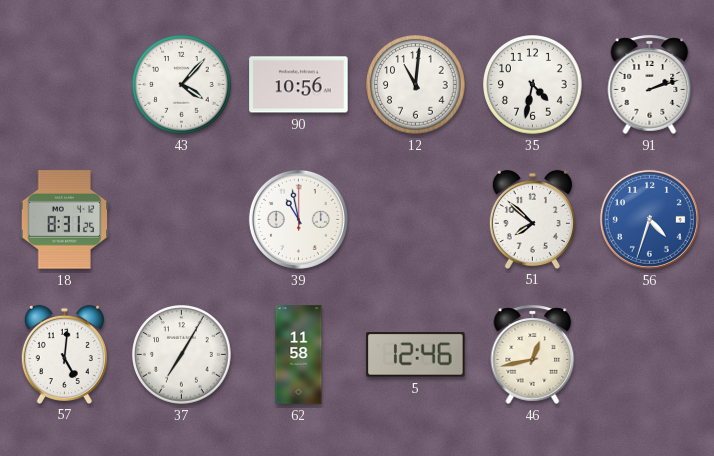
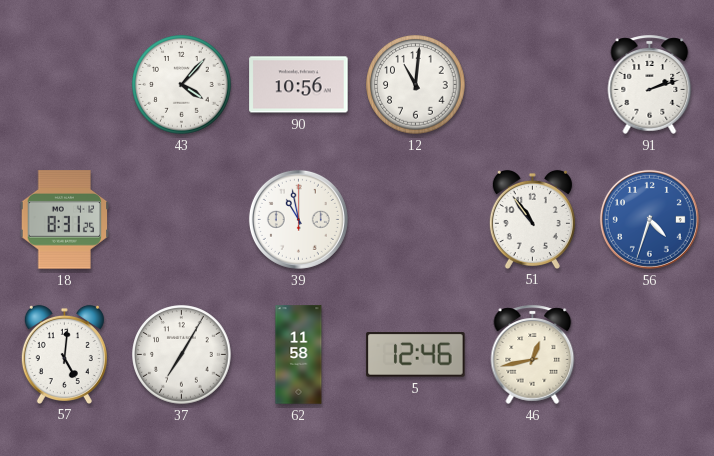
35: 4:32 -> none
51: 7:52 -> 10:54
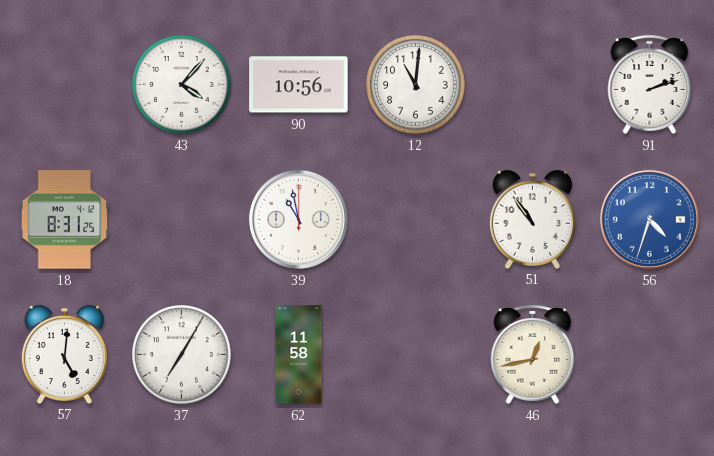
5: 12:46 -> none
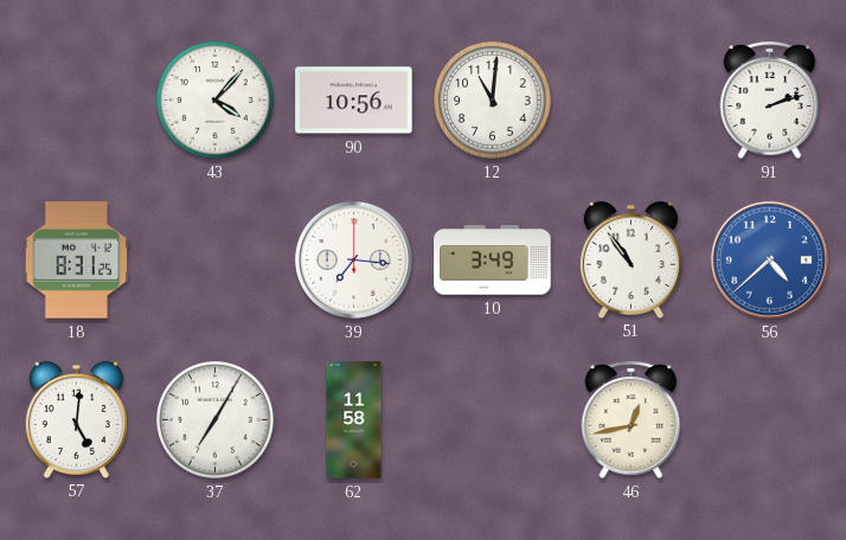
39: 10:58 -> 7:16
10: none -> 3:49
56: 4:33 -> 4:38
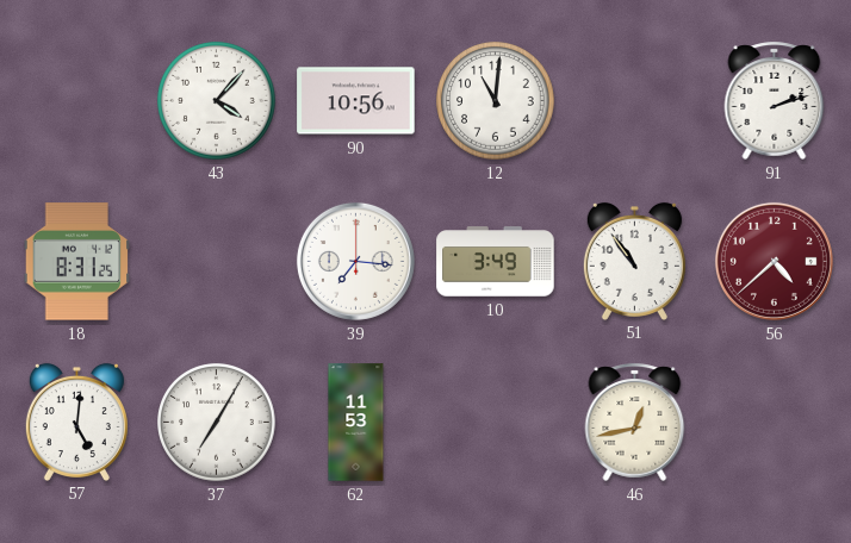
56 dial: blue -> burgundy
62: 11:58 -> 11:53
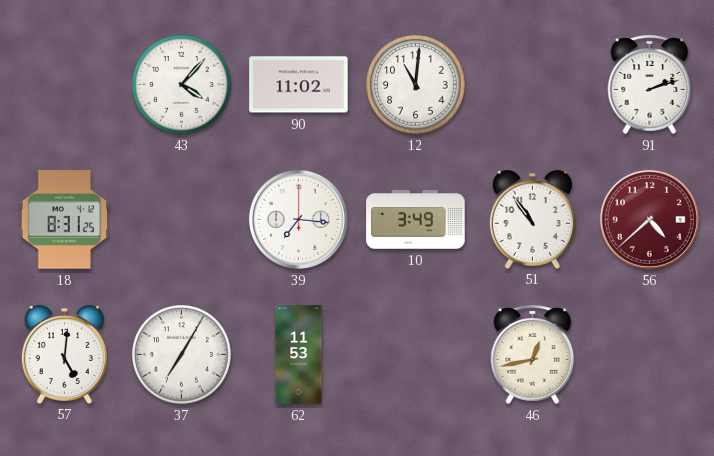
90: 10:56 -> 11:02
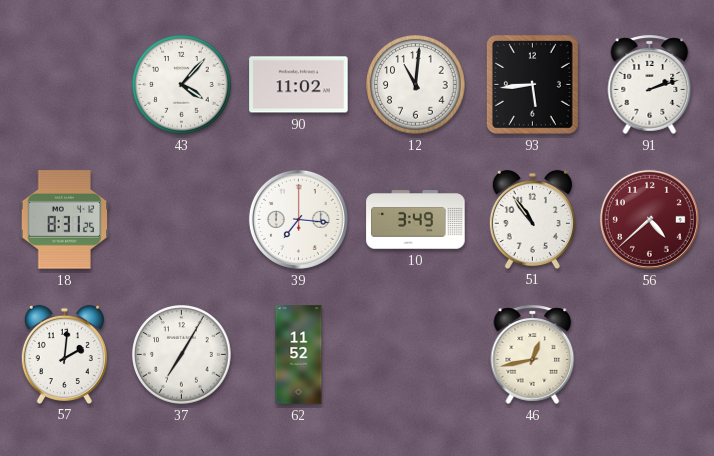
93: none -> 5:44
57: 5:01 -> 2:01
62: 11:53 -> 11:52
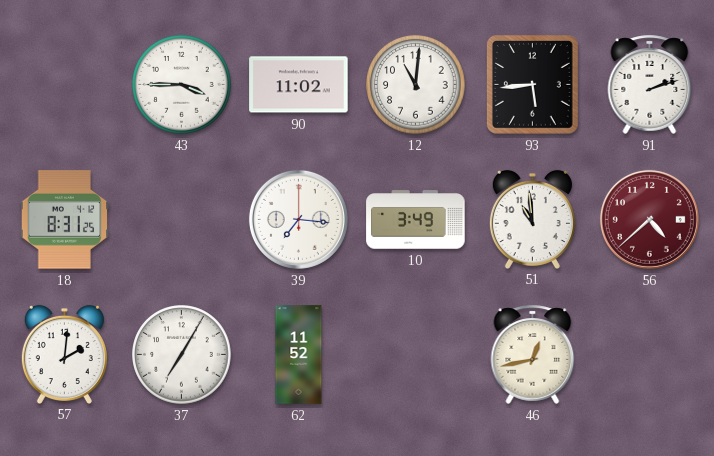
43: 4:07 -> 3:45
51: 10:54 -> 10:59
